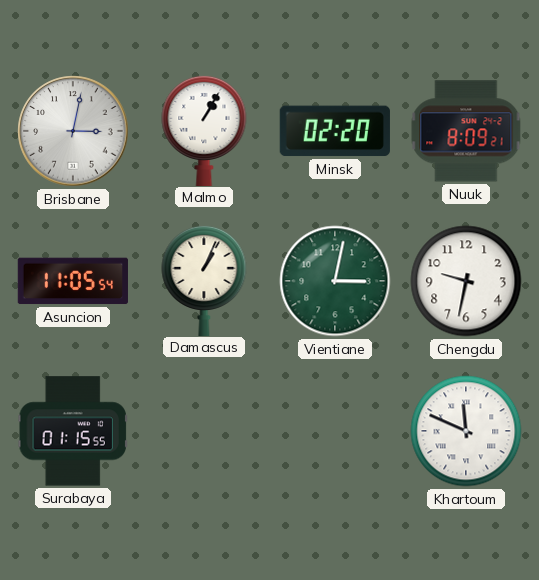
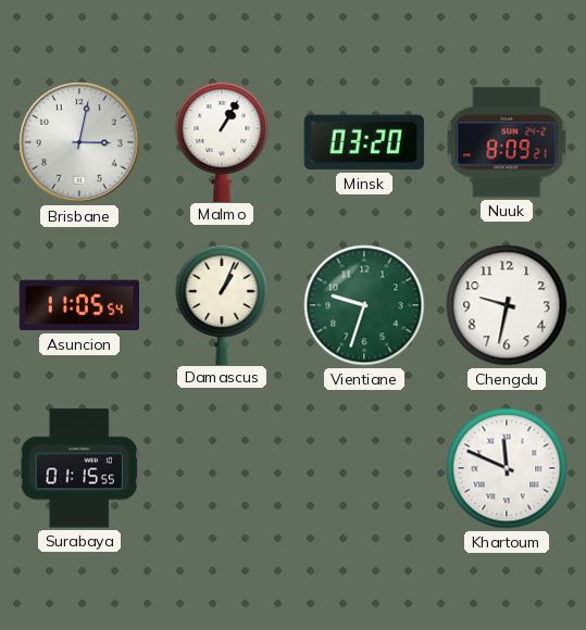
Minsk: 02:20 -> 03:20
Vientiane: 3:02 -> 9:33
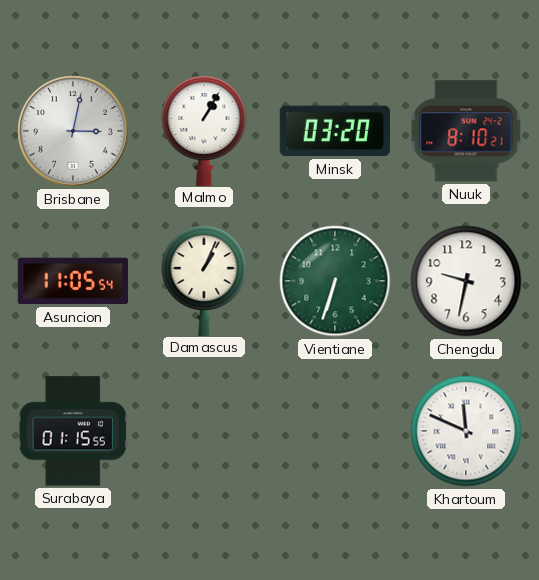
Nuuk: 8:09 -> 8:10
Vientiane: 9:33 -> 6:33
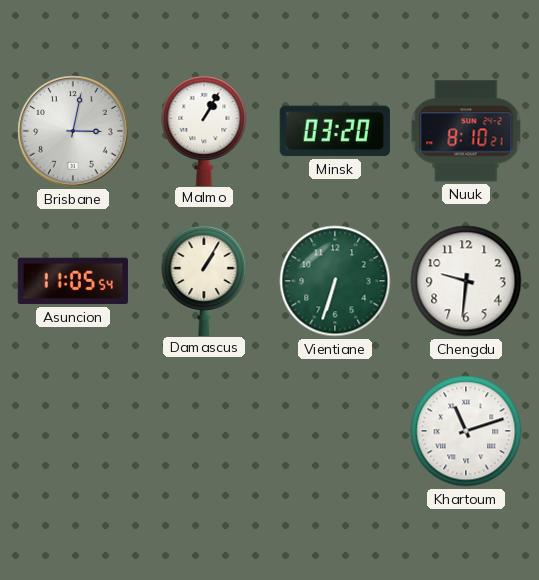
Damascus: 1:04 -> 1:05
Chengdu: 9:32 -> 9:31
Surabaya: 01:15 -> none
Khartoum: 11:49 -> 11:12
